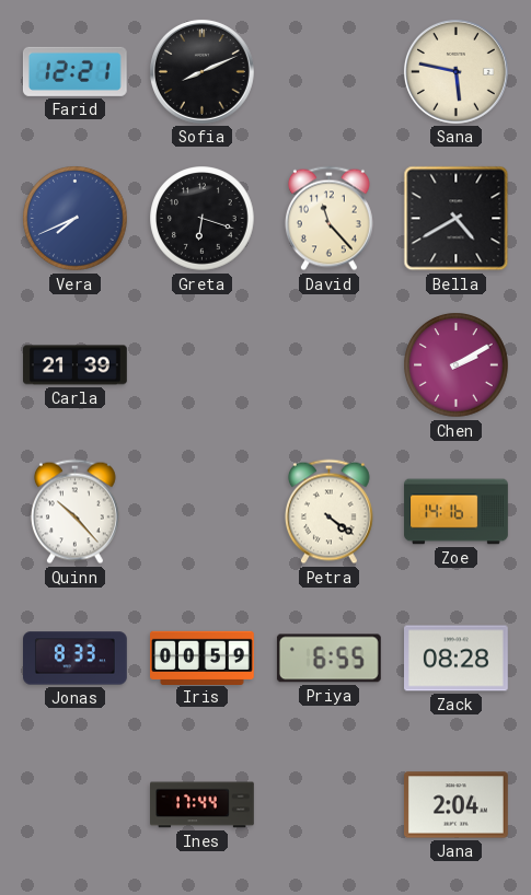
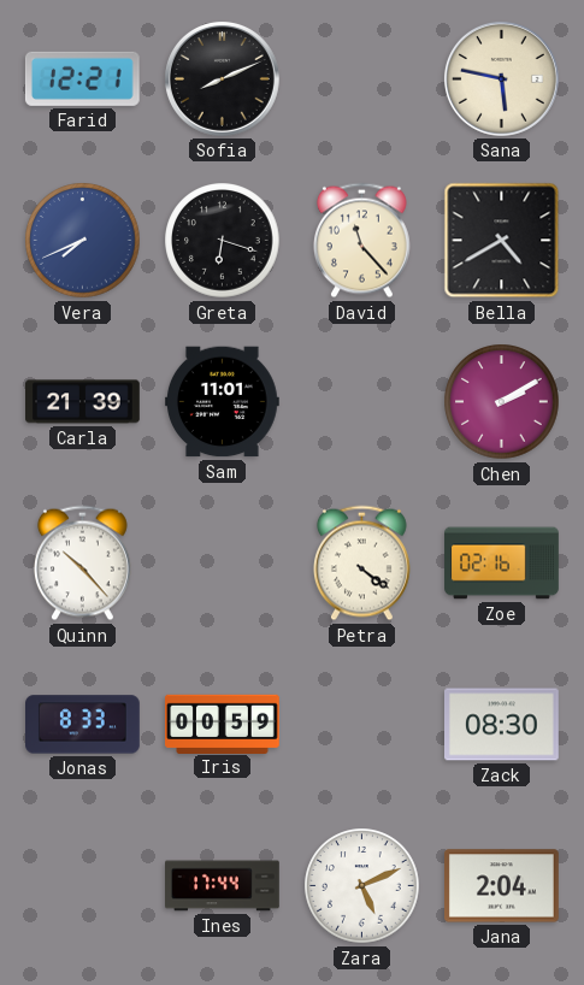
Sam: none -> 11:01
Zoe: 14:16 -> 02:16
Priya: 6:55 -> none
Zack: 08:28 -> 08:30
Zara: none -> 5:11
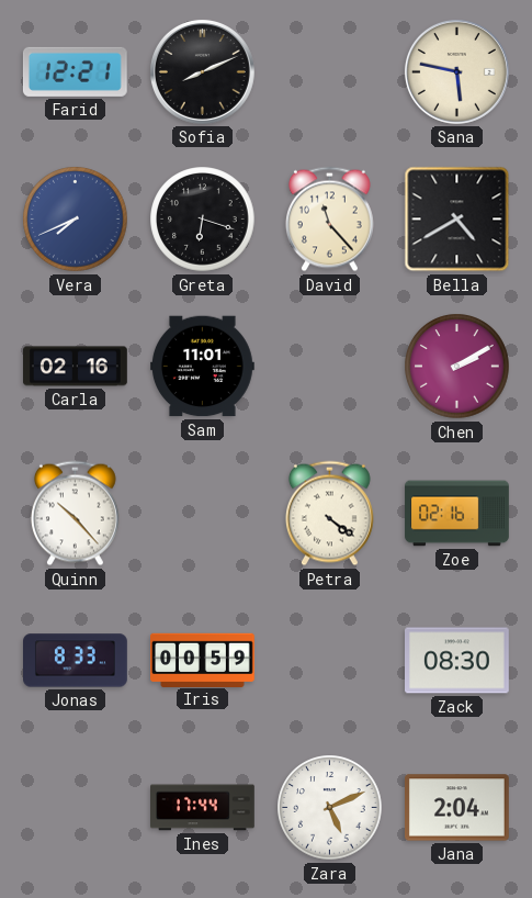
Carla: 21:39 -> 02:16
